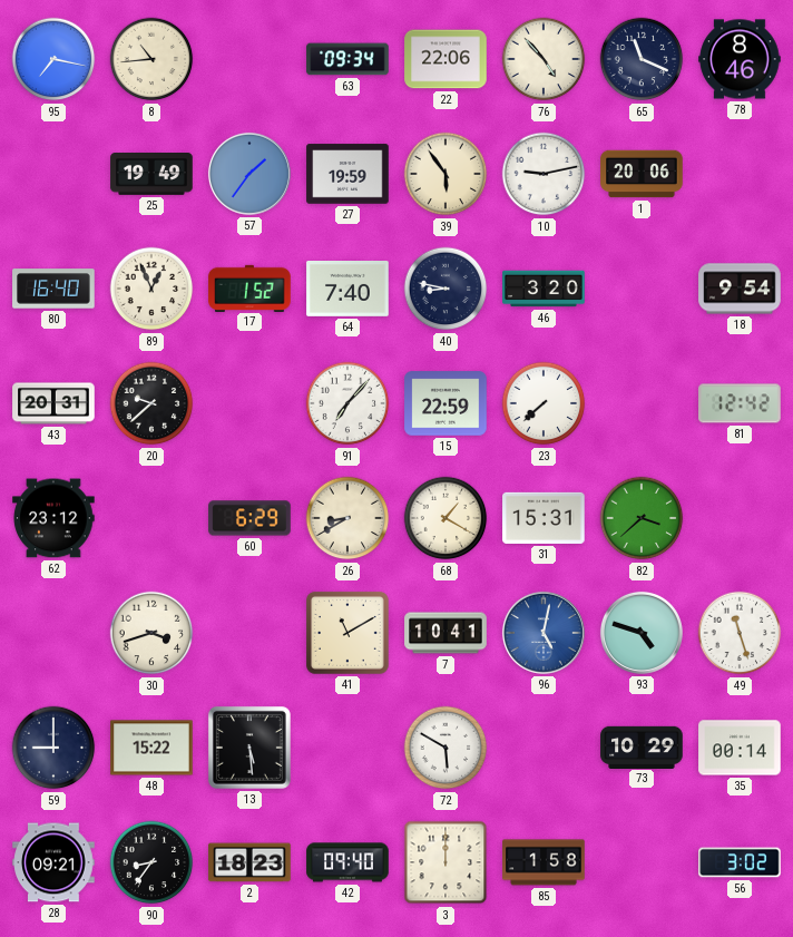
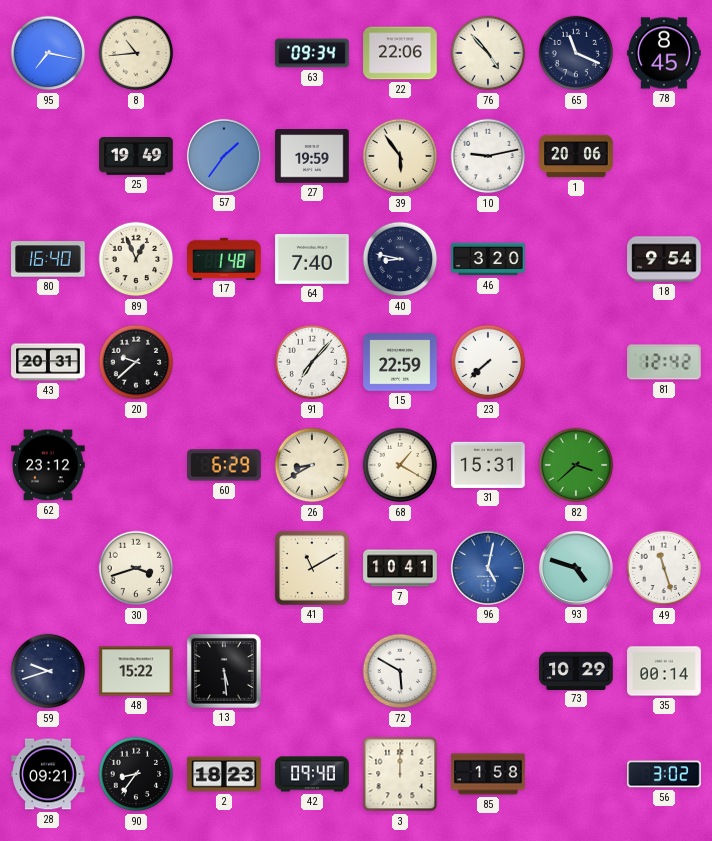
78: 8:46 -> 8:45
17: 1:52 -> 1:48
59: 9:00 -> 9:42
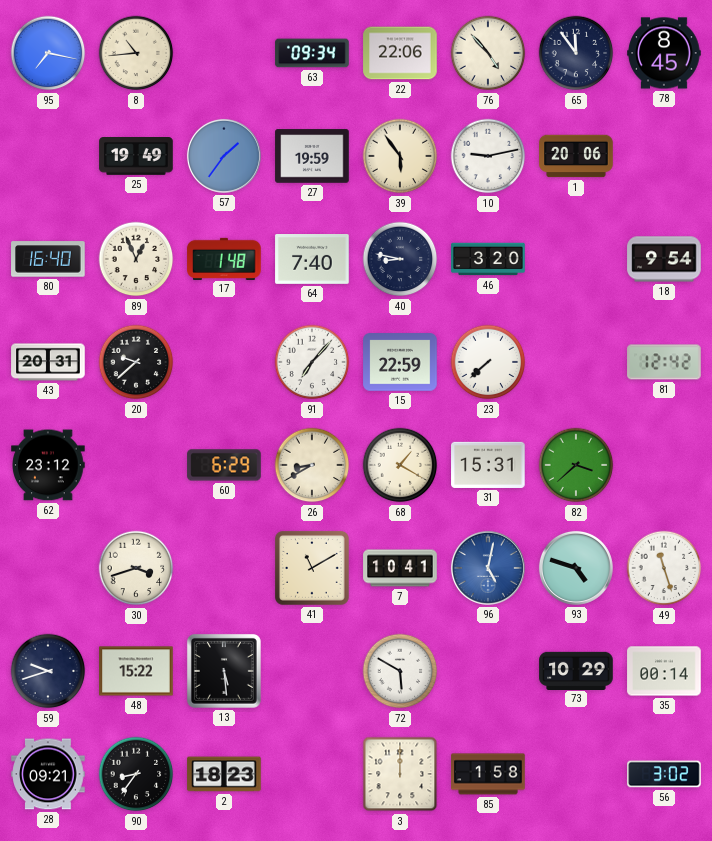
65: 11:19 -> 11:54
42: 09:40 -> none
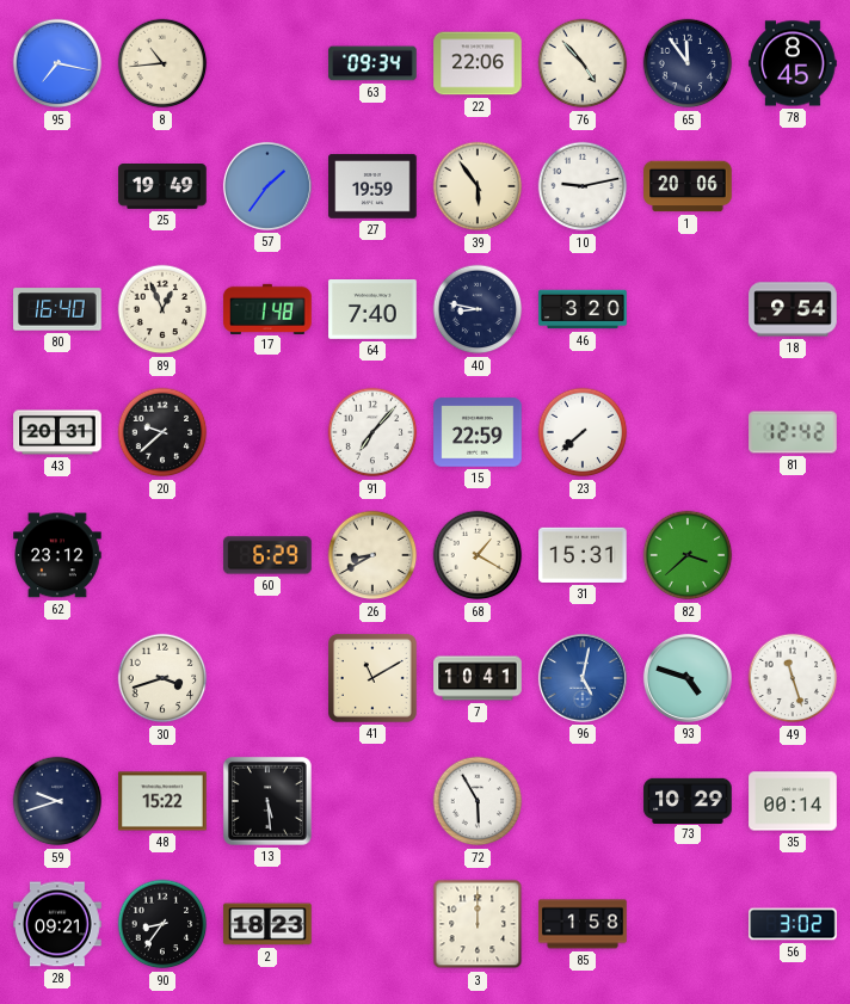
72: 5:50 -> 5:55
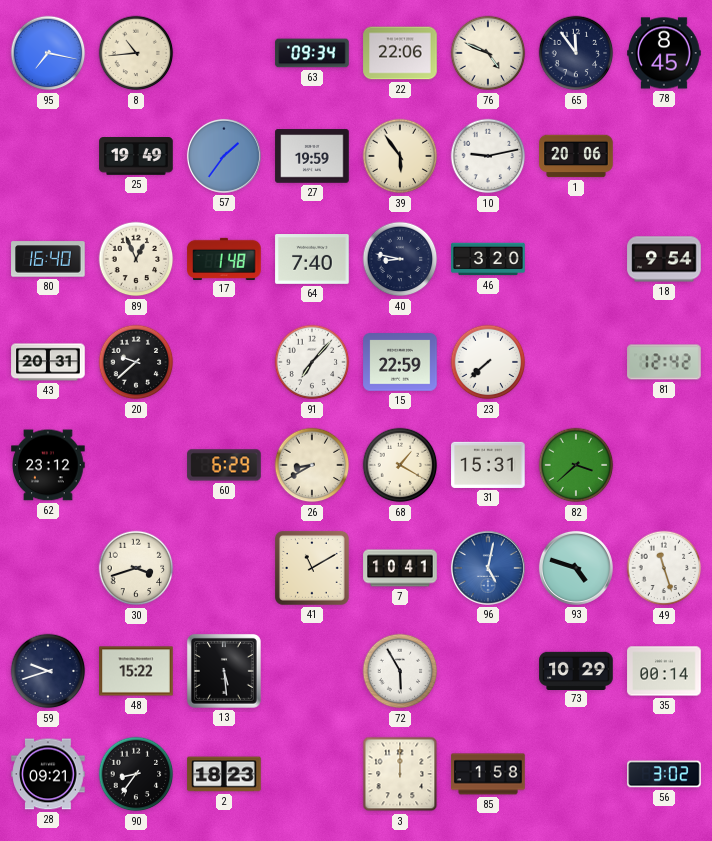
76: 4:53 -> 4:49
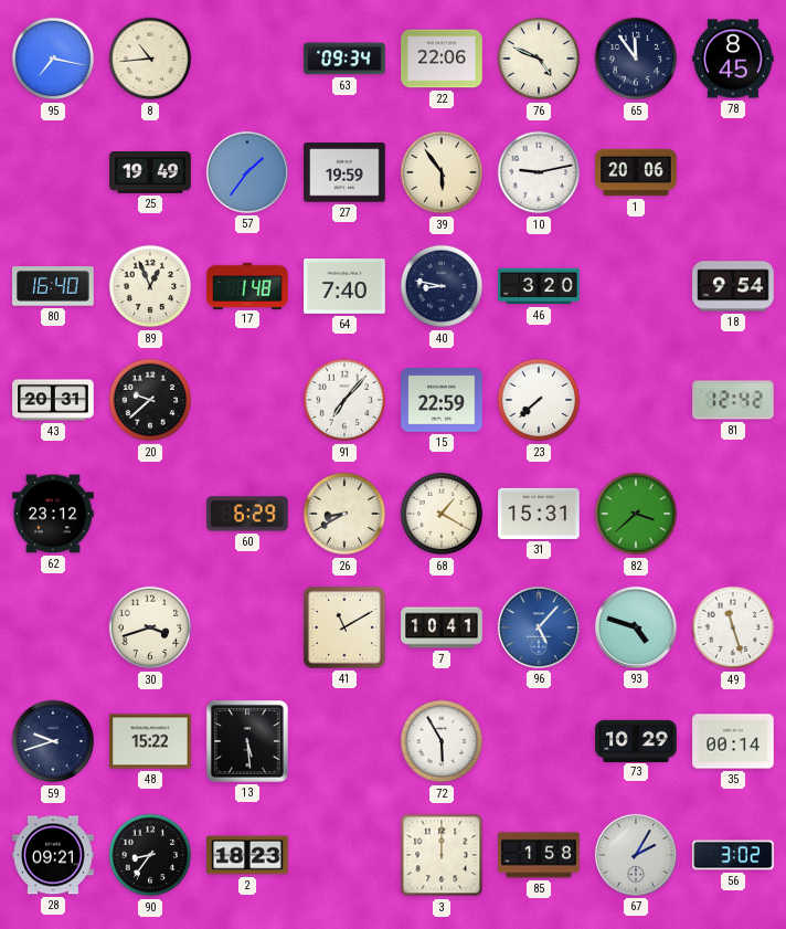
96: 5:02 -> 5:07
67: none -> 2:05
